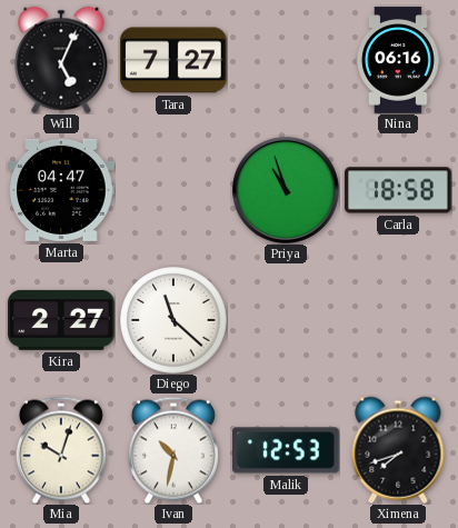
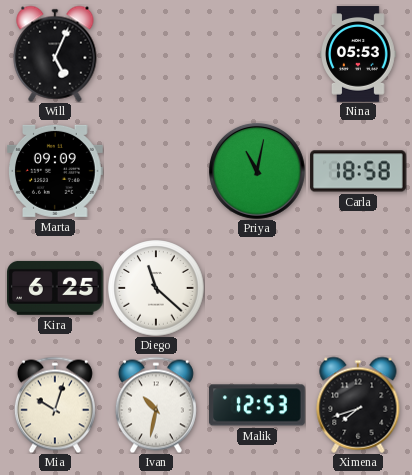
Tara: 7:27 -> none
Nina: 06:16 -> 05:53
Marta: 04:47 -> 09:09
Priya: 10:57 -> 11:02
Kira: 2:27 -> 6:25
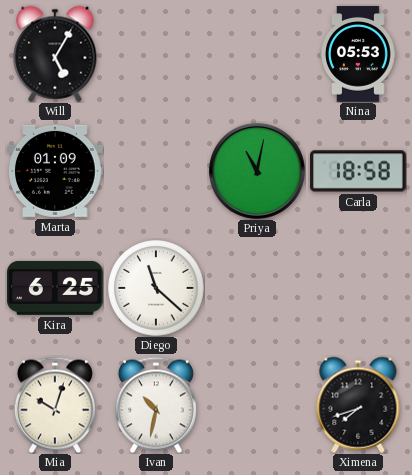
Will: 5:04 -> 5:05
Marta: 09:09 -> 01:09
Malik: 12:53 -> none
